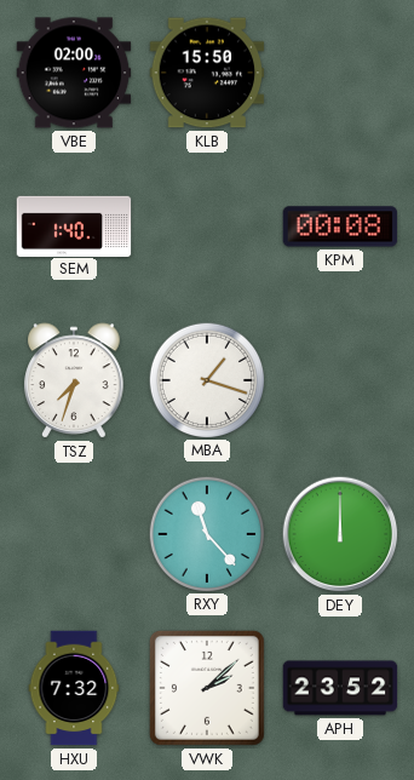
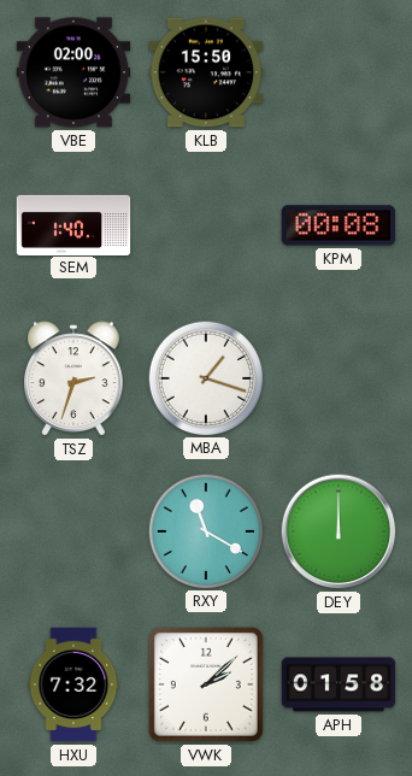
TSZ: 7:33 -> 2:33
RXY: 11:23 -> 11:20
APH: 23:52 -> 01:58
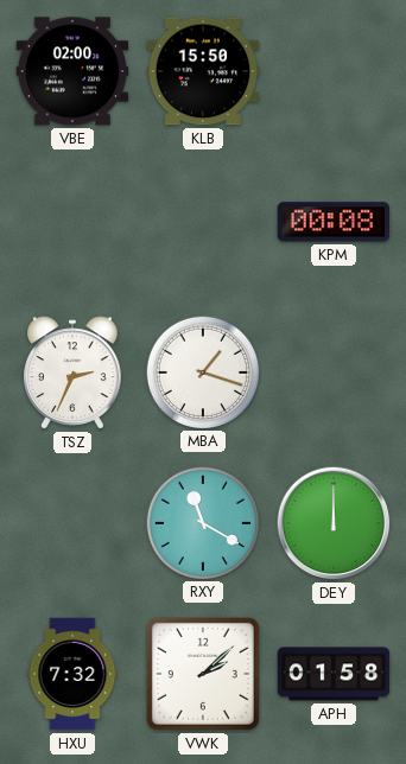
SEM: 1:40 -> none
TSZ: 2:33 -> 2:34
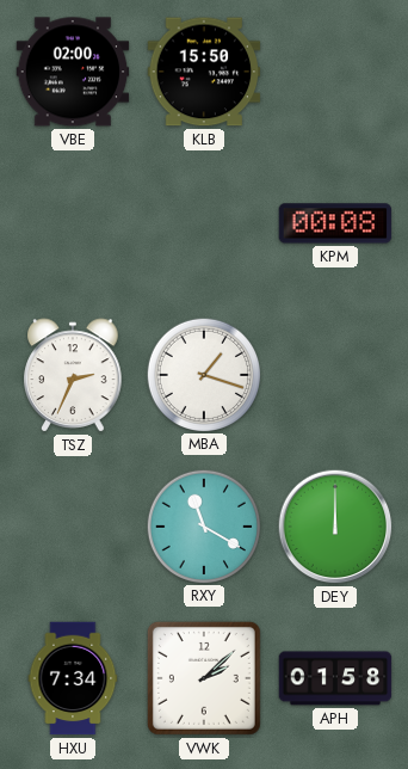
HXU: 7:32 -> 7:34
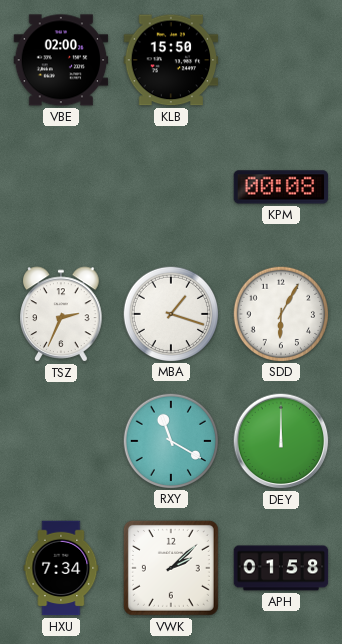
SDD: none -> 6:05
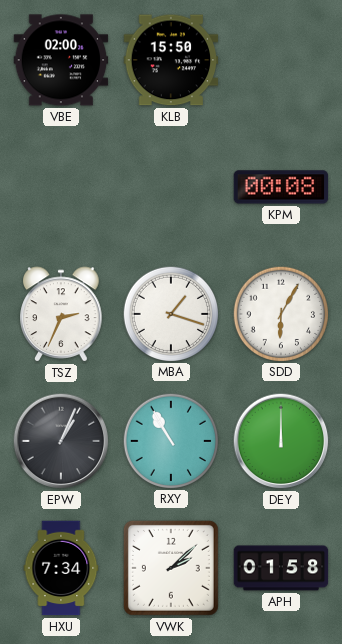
EPW: none -> 1:04
RXY: 11:20 -> 10:55
